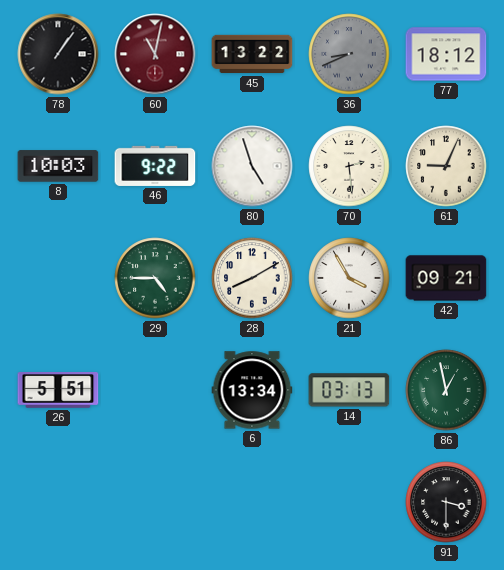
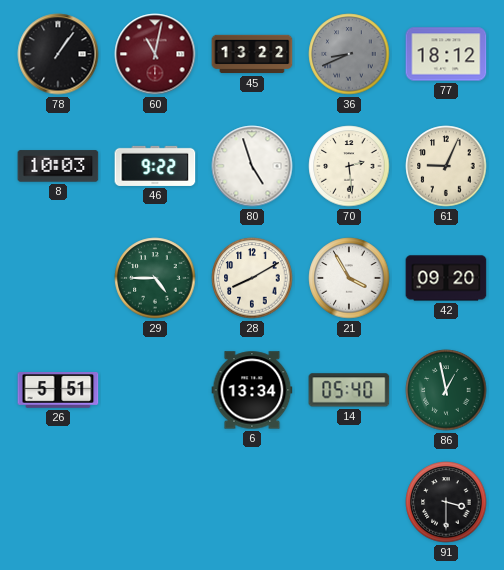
42: 09:21 -> 09:20
14: 03:13 -> 05:40
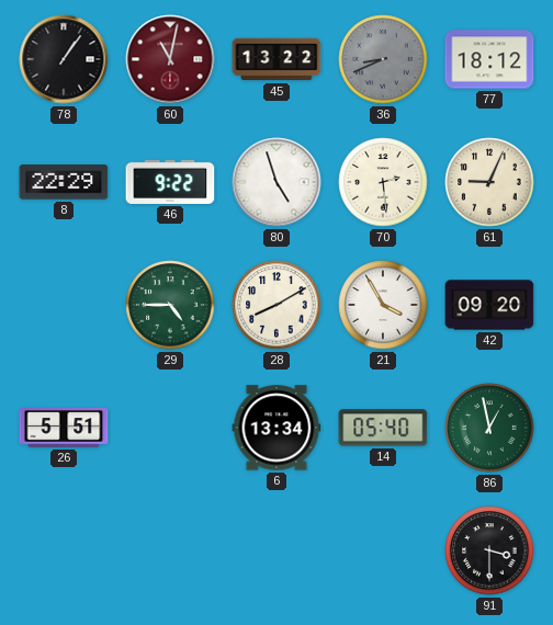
8: 10:03 -> 22:29
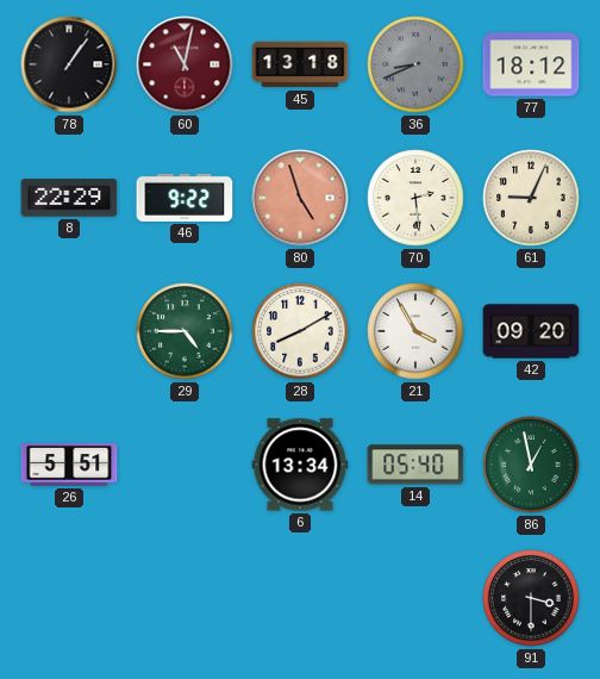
45: 13:22 -> 13:18
80 dial: white -> salmon
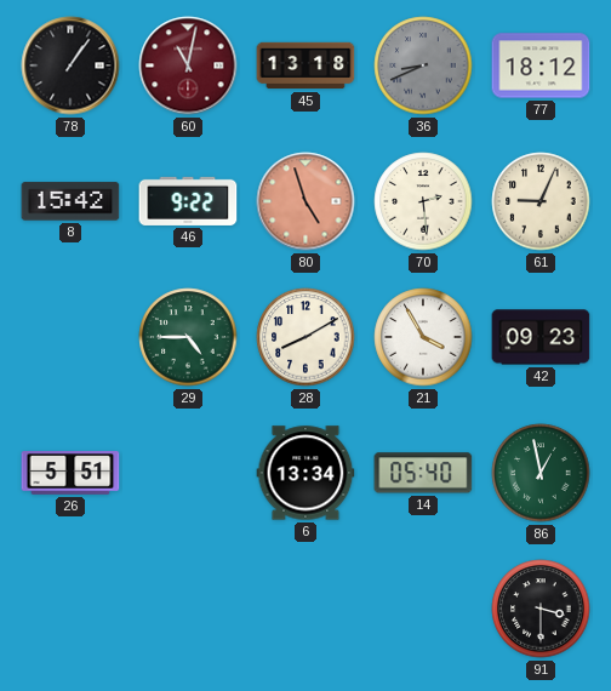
8: 22:29 -> 15:42
42: 09:20 -> 09:23
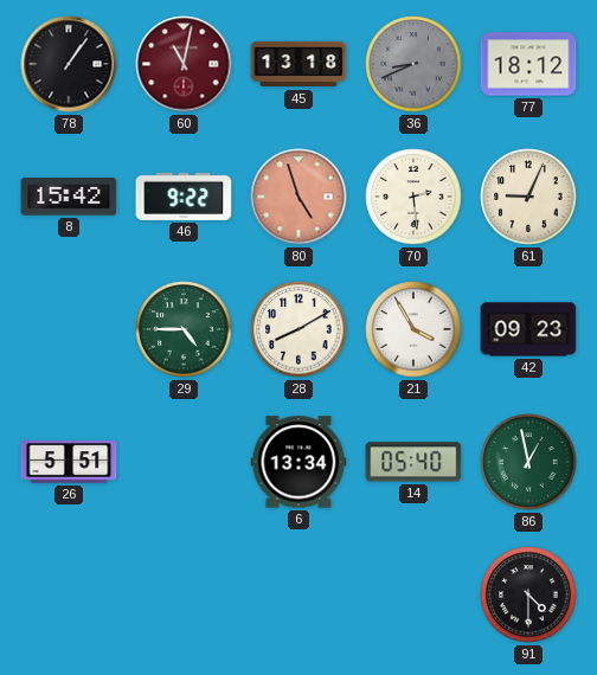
91: 3:30 -> 4:30
